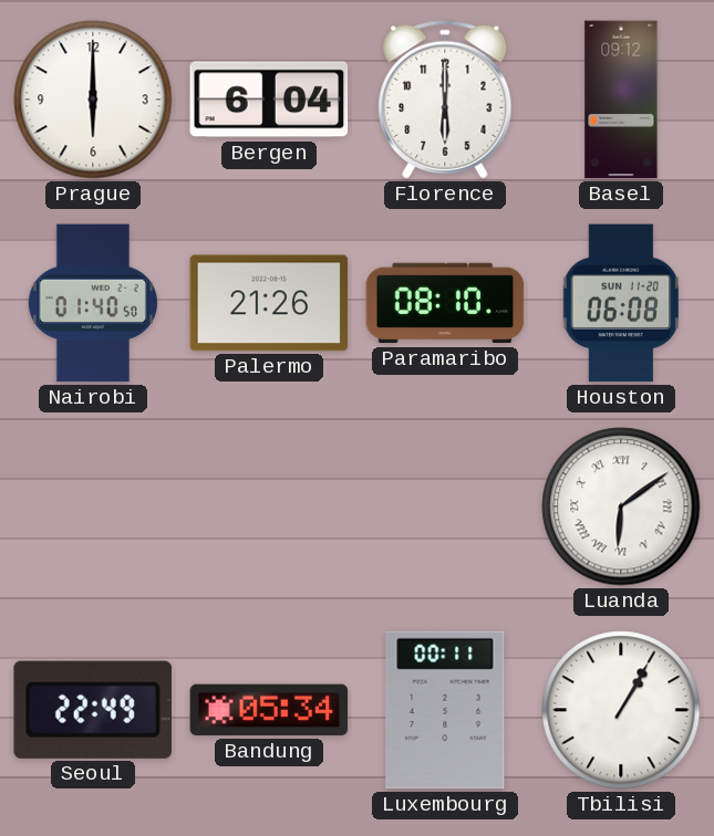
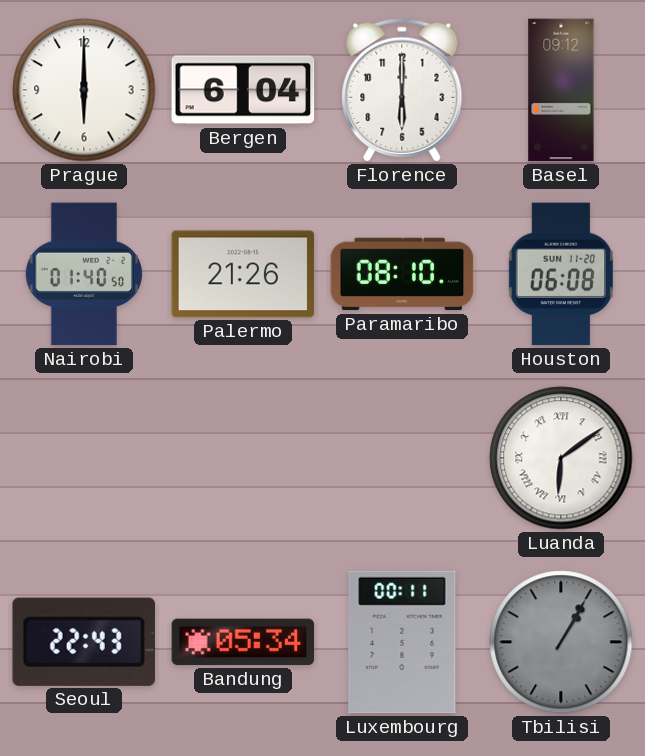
Seoul: 22:49 -> 22:43
Tbilisi dial: white -> grey
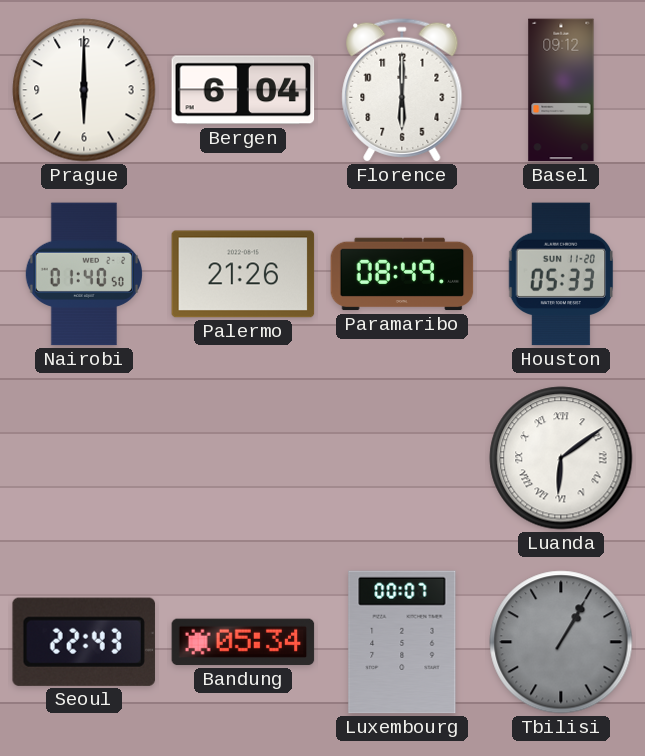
Paramaribo: 08:10 -> 08:49
Houston: 06:08 -> 05:33
Luxembourg: 00:11 -> 00:07
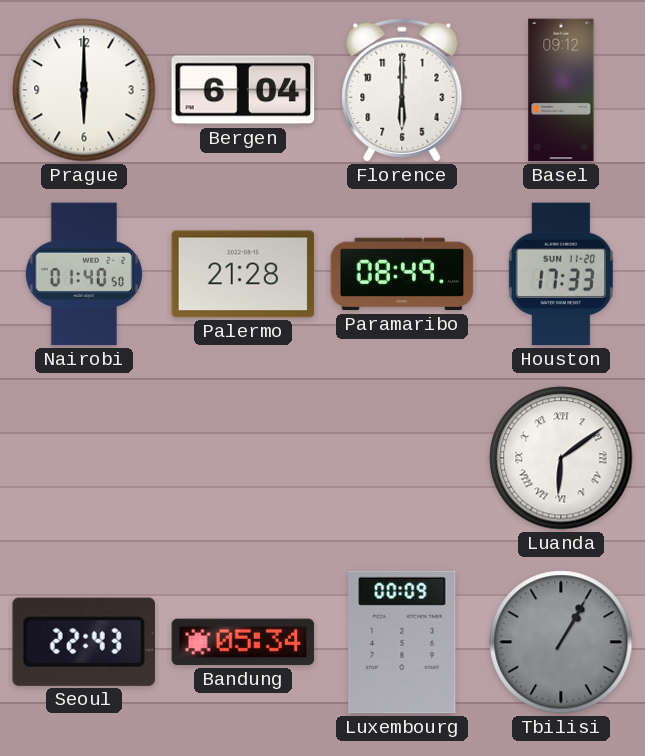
Palermo: 21:26 -> 21:28
Houston: 05:33 -> 17:33
Luxembourg: 00:07 -> 00:09
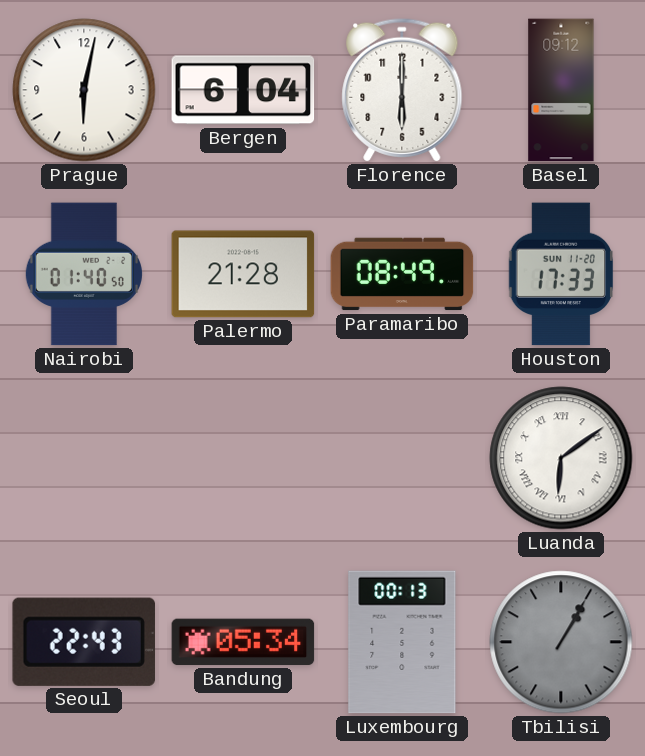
Prague: 6:00 -> 6:02
Luxembourg: 00:09 -> 00:13
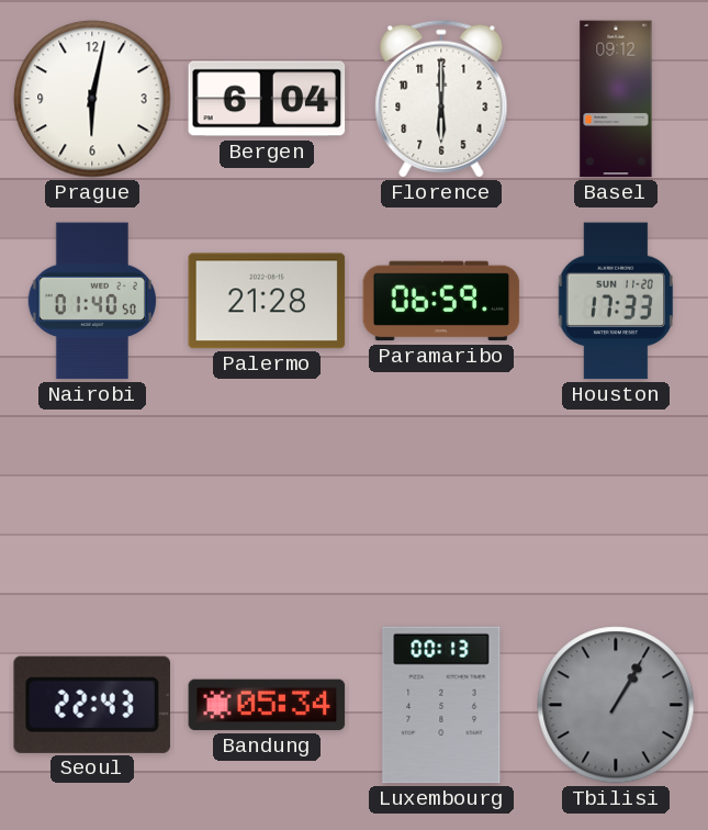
Paramaribo: 08:49 -> 06:59
Luanda: 6:09 -> none
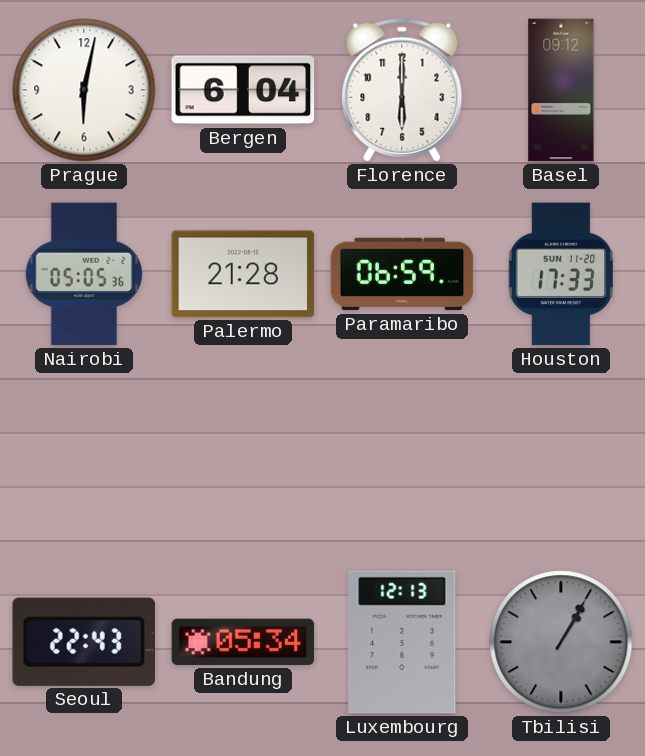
Nairobi: 01:40 -> 05:05
Luxembourg: 00:13 -> 12:13
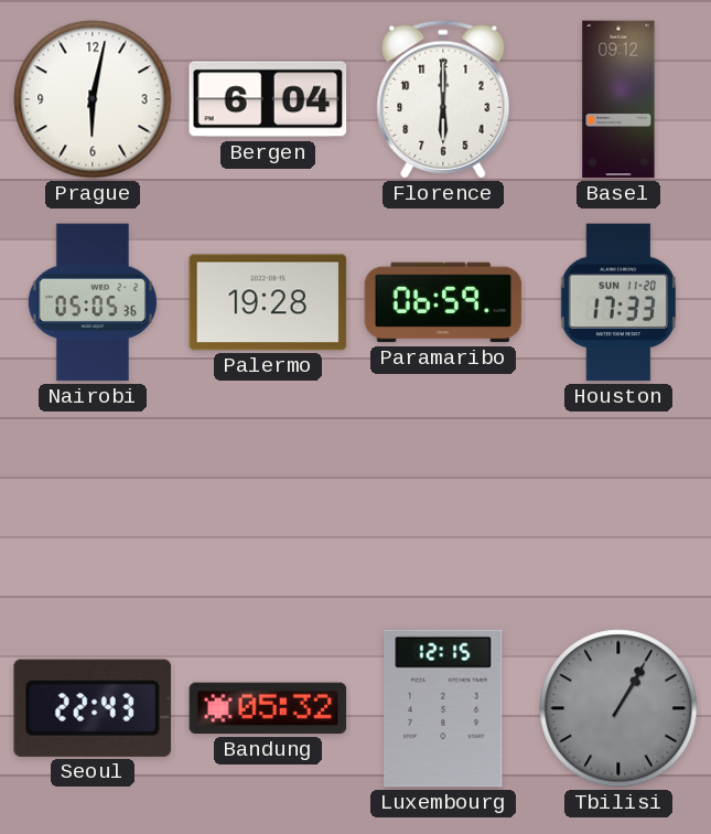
Palermo: 21:28 -> 19:28
Bandung: 05:34 -> 05:32
Luxembourg: 12:13 -> 12:15
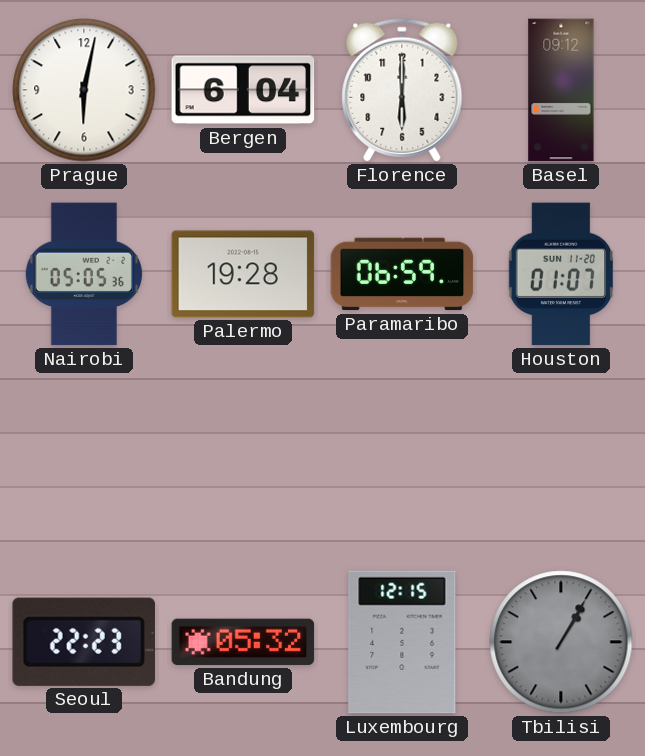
Houston: 17:33 -> 01:07
Seoul: 22:43 -> 22:23
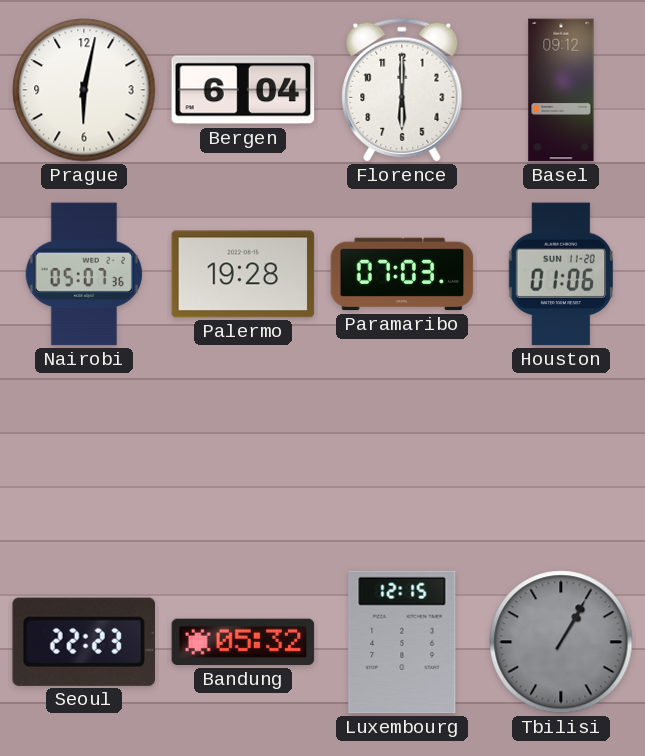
Nairobi: 05:05 -> 05:07
Paramaribo: 06:59 -> 07:03
Houston: 01:07 -> 01:06
